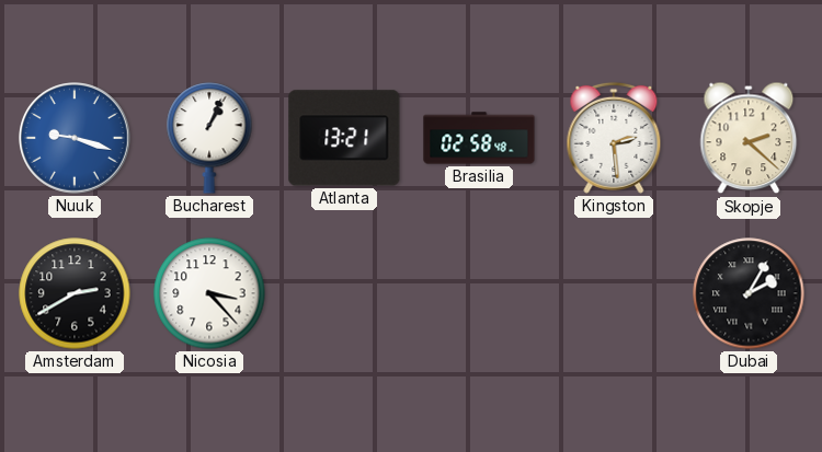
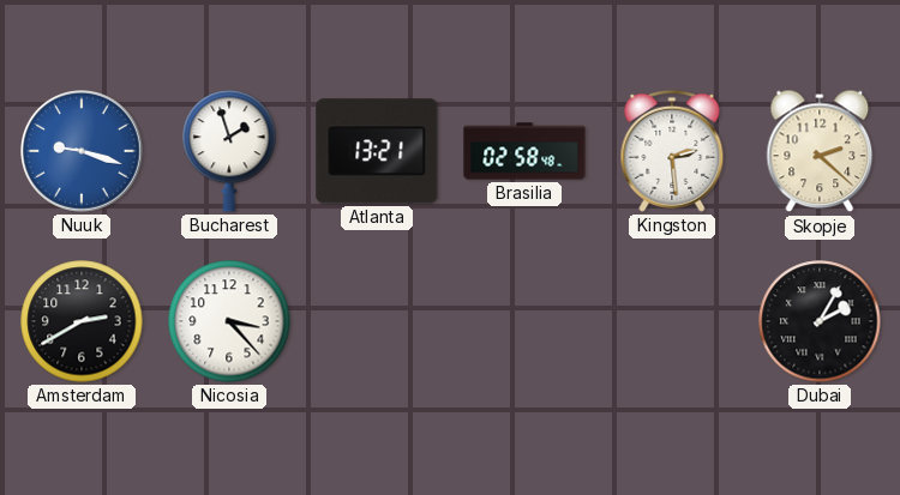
Bucharest: 1:04 -> 1:57
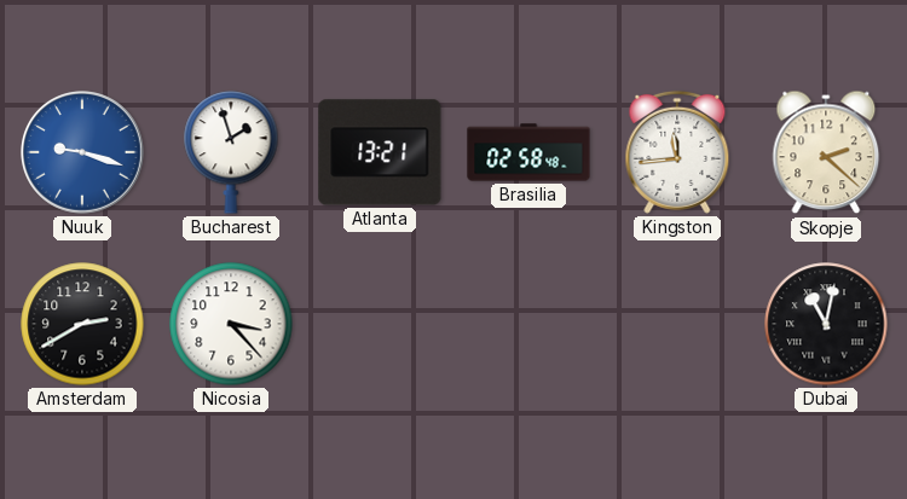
Kingston: 2:29 -> 11:44
Dubai: 2:05 -> 11:02
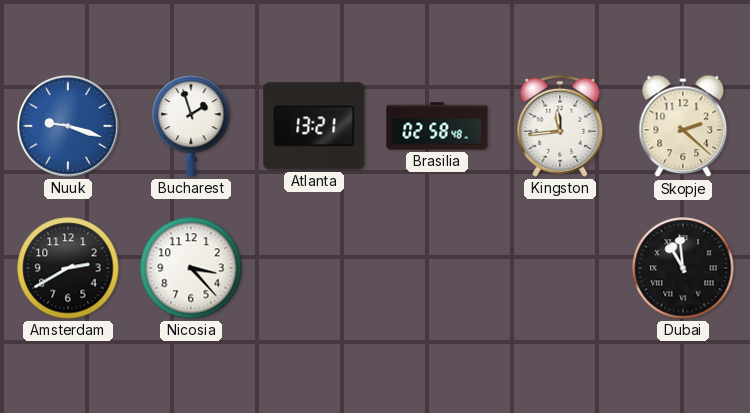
Dubai: 11:02 -> 10:59
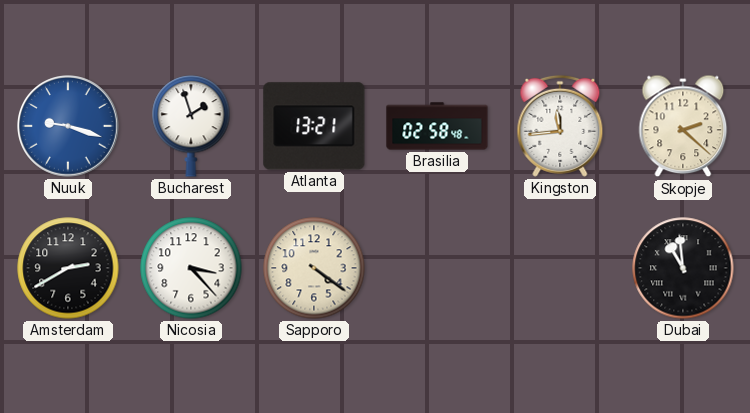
Sapporo: none -> 4:21
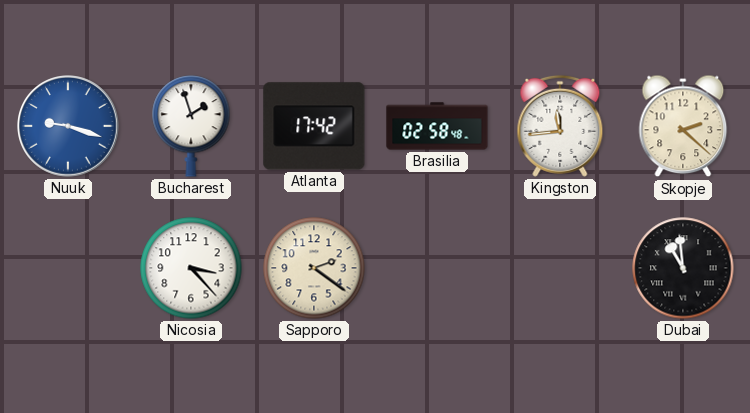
Atlanta: 13:21 -> 17:42
Amsterdam: 2:40 -> none
Sapporo: 4:21 -> 2:21
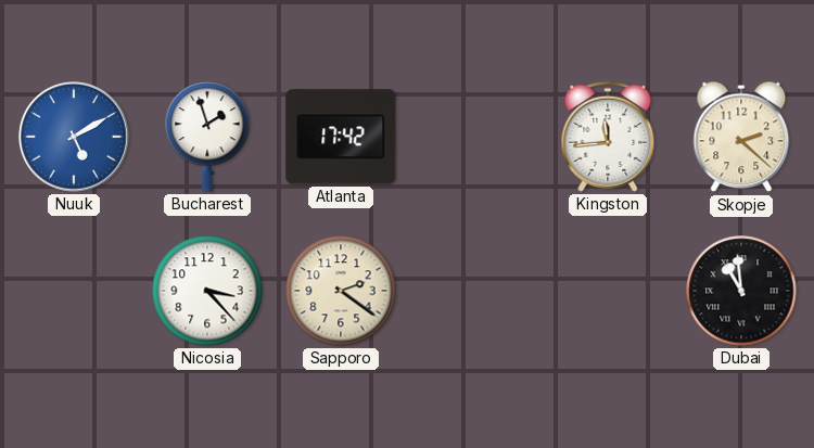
Nuuk: 9:18 -> 5:10
Brasilia: 02:58 -> none
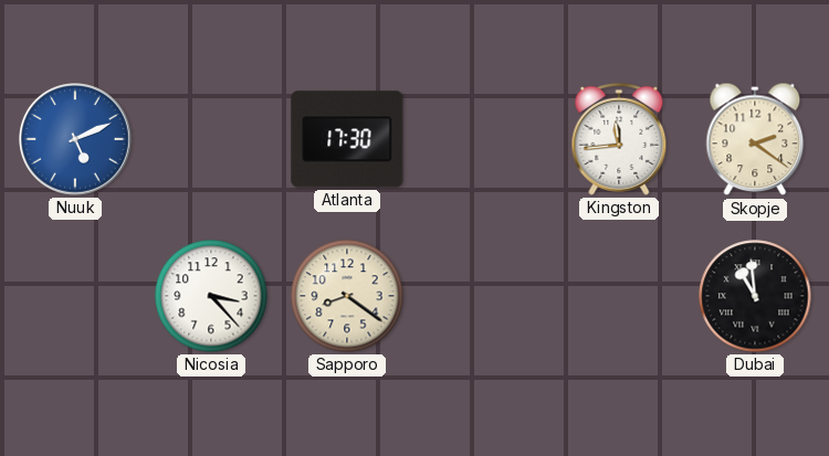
Nuuk: 5:10 -> 5:11
Bucharest: 1:57 -> none
Atlanta: 17:42 -> 17:30
Skopje: 2:22 -> 2:21
Sapporo: 2:21 -> 8:21
